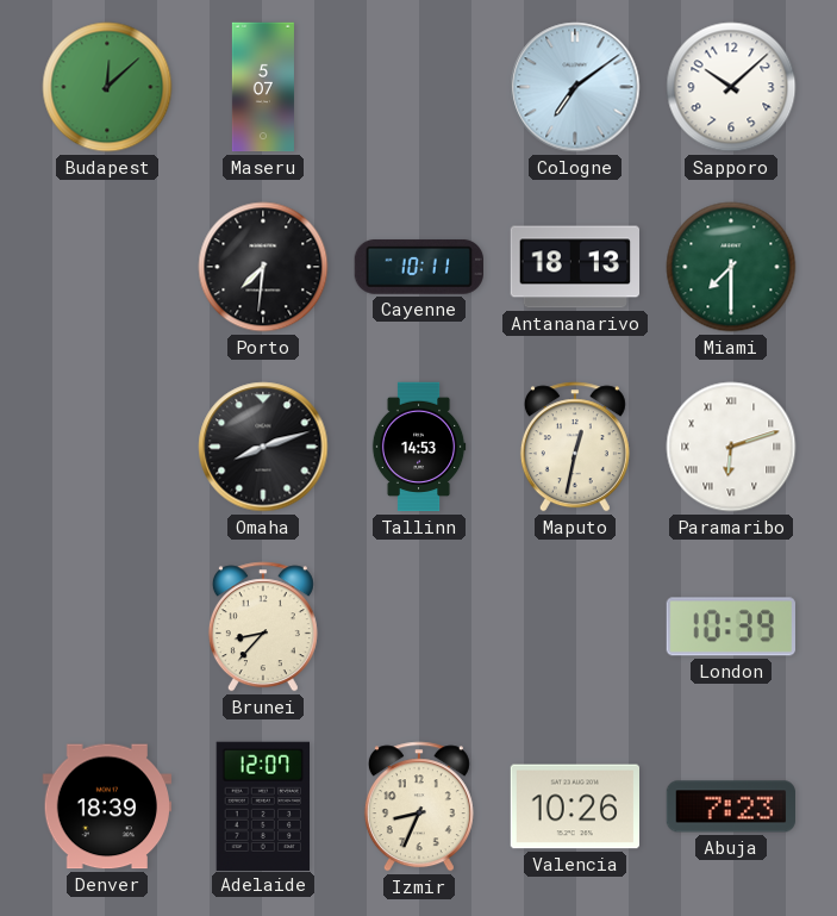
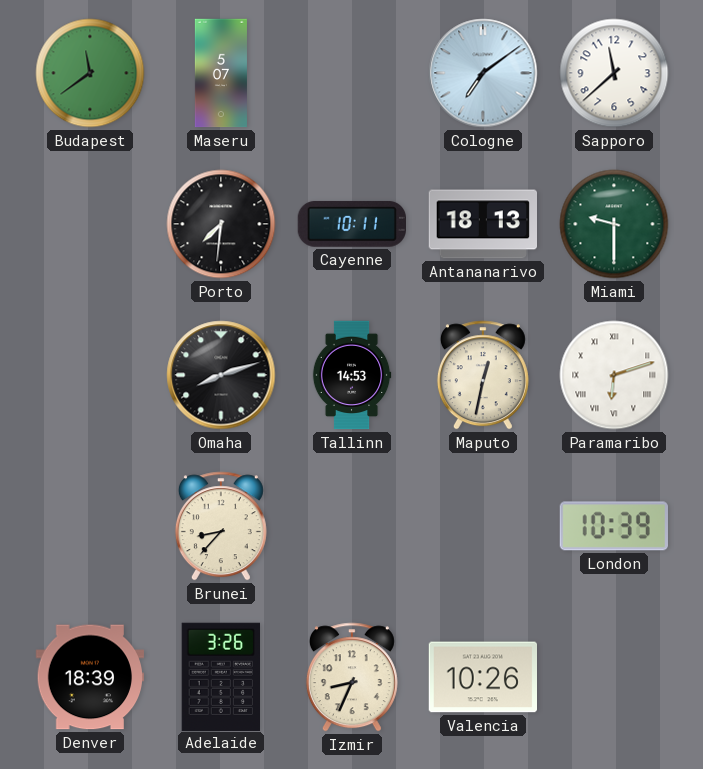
Budapest: 12:08 -> 11:39
Sapporo: 10:08 -> 11:38
Miami: 7:30 -> 9:30
Adelaide: 12:07 -> 3:26
Abuja: 7:23 -> none
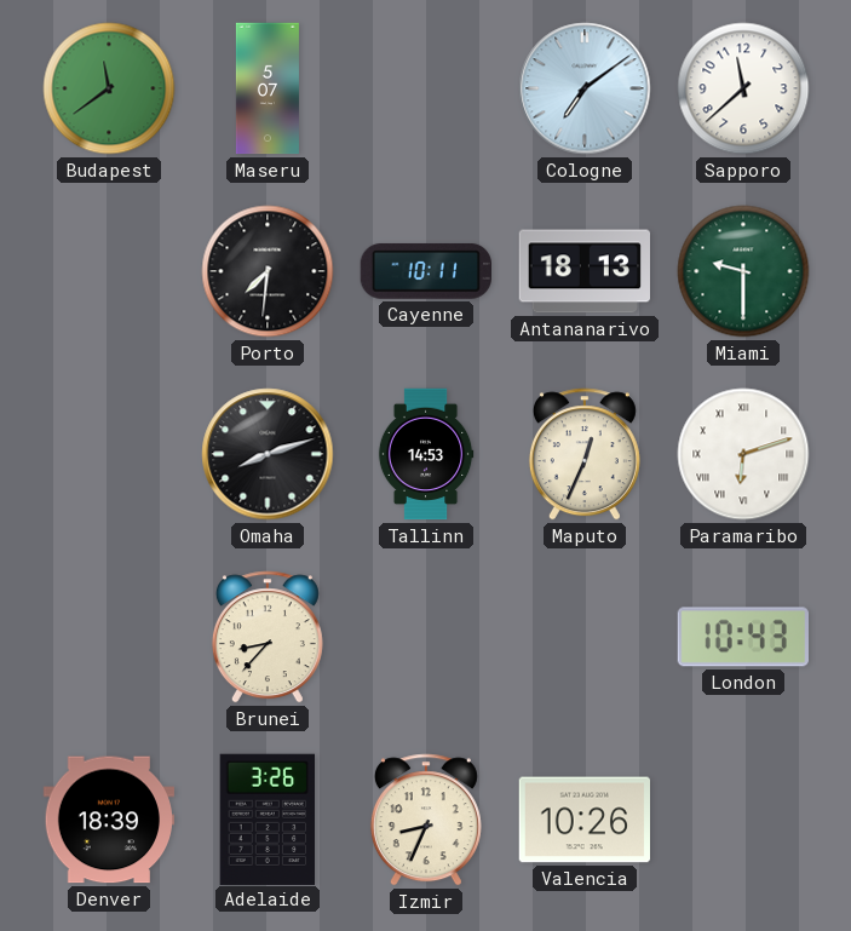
Maputo: 12:32 -> 12:34
London: 10:39 -> 10:43
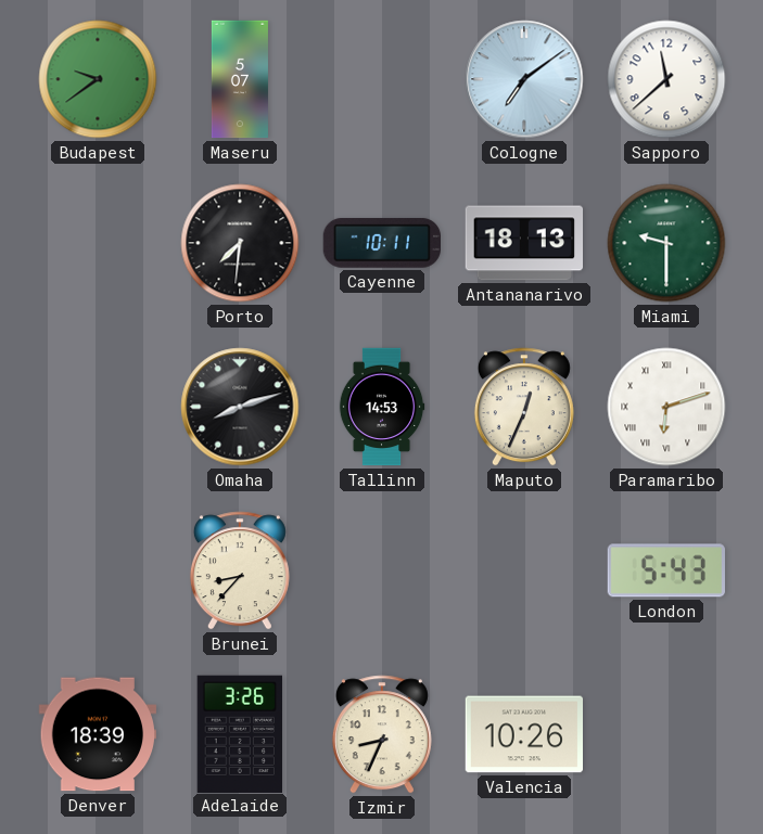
Budapest: 11:39 -> 9:39
London: 10:43 -> 5:43
